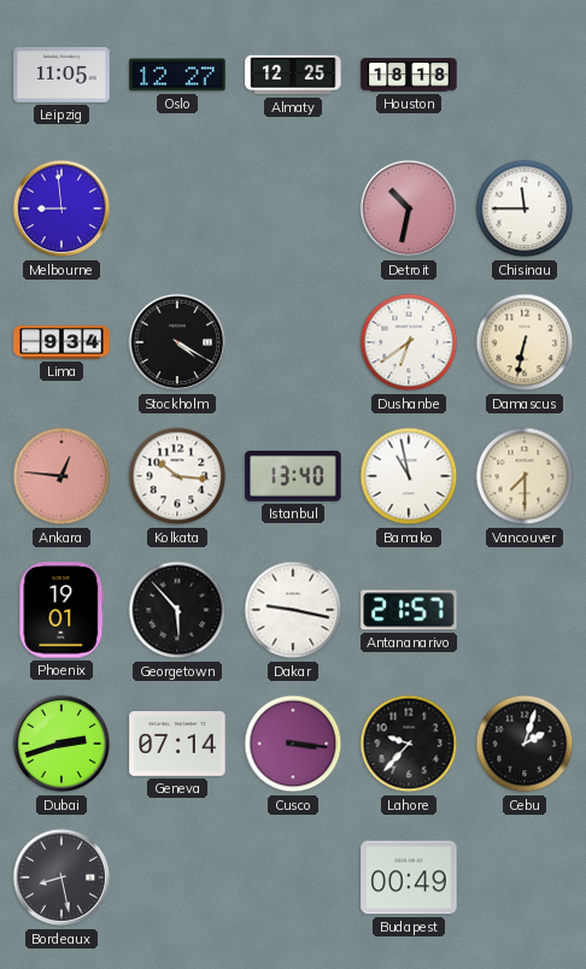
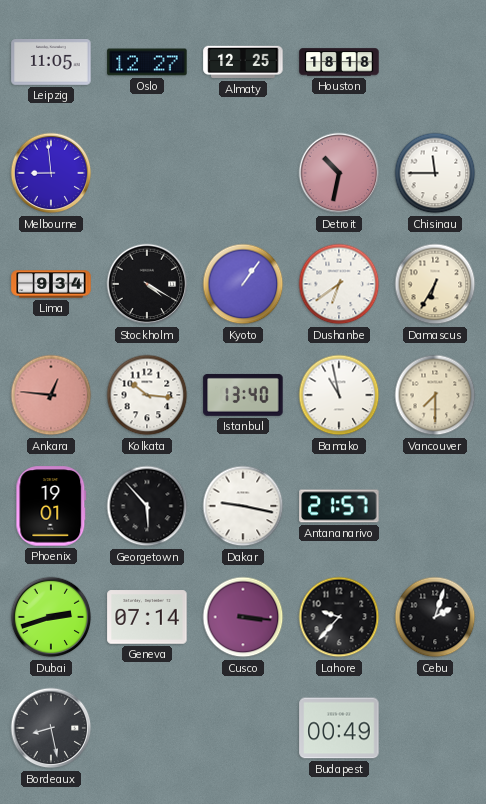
Kyoto: none -> 1:06
Damascus: 6:32 -> 6:35
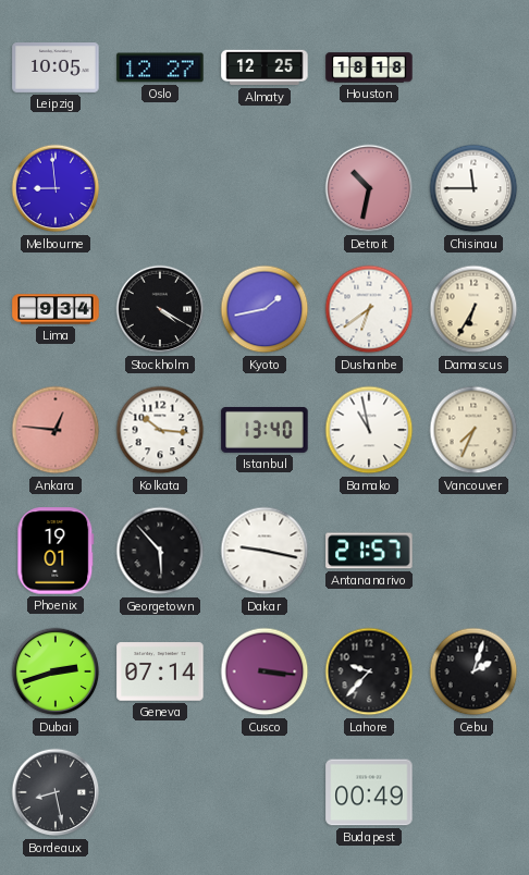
Leipzig: 11:05 -> 10:05
Kyoto: 1:06 -> 1:43
Vancouver: 7:30 -> 7:34
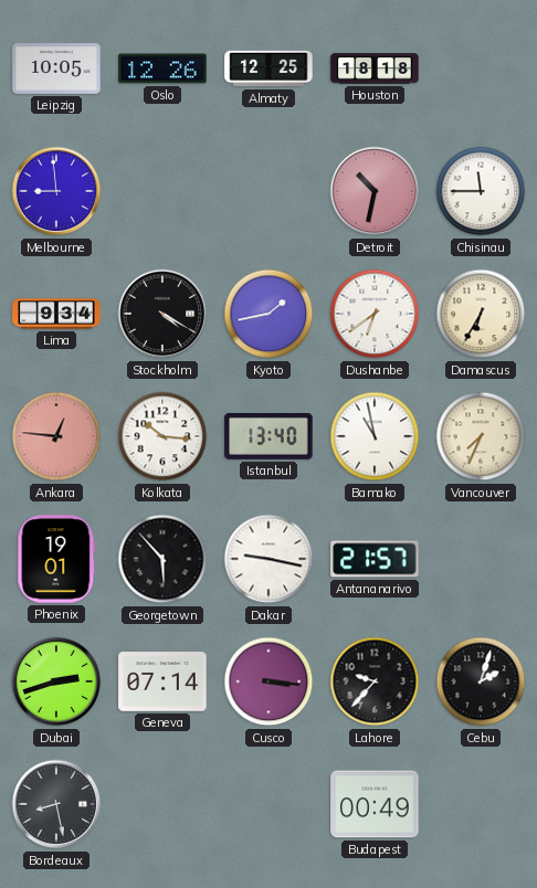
Oslo: 12:27 -> 12:26
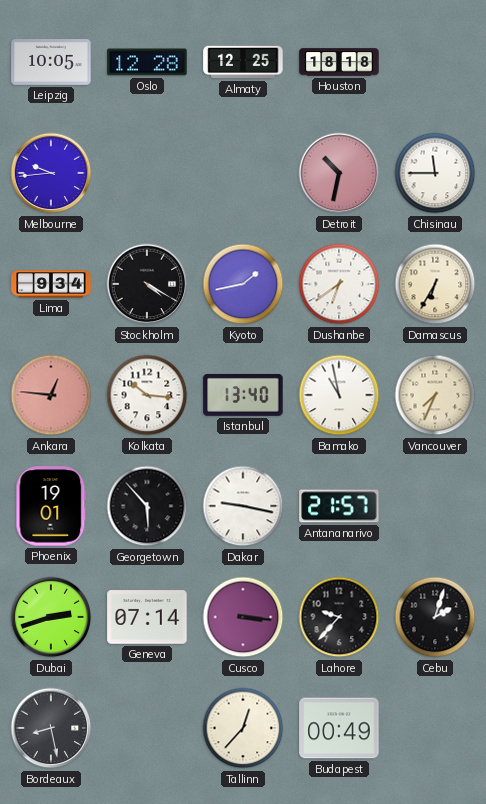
Oslo: 12:26 -> 12:28
Melbourne: 8:59 -> 9:44
Tallinn: none -> 12:37
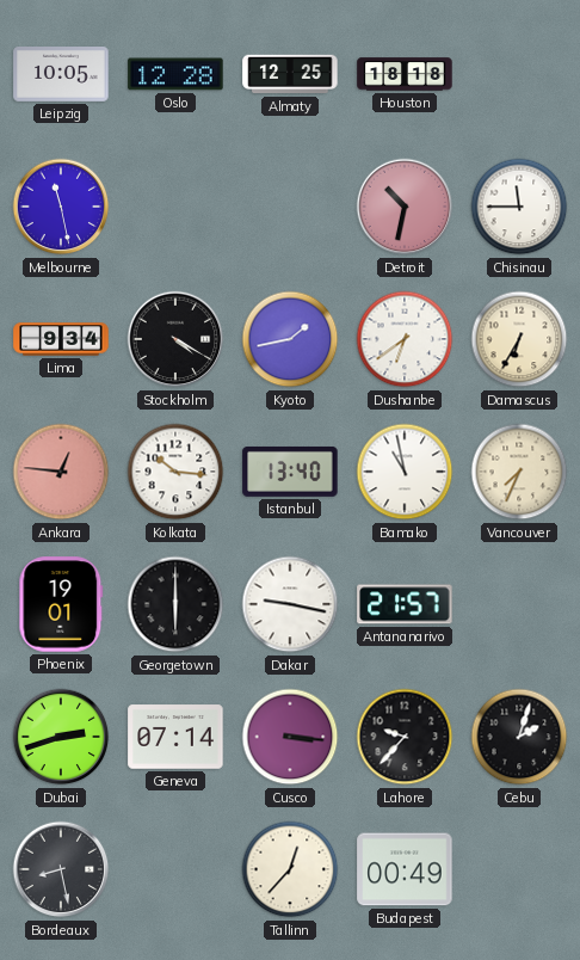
Melbourne: 9:44 -> 11:28
Georgetown: 5:53 -> 6:00
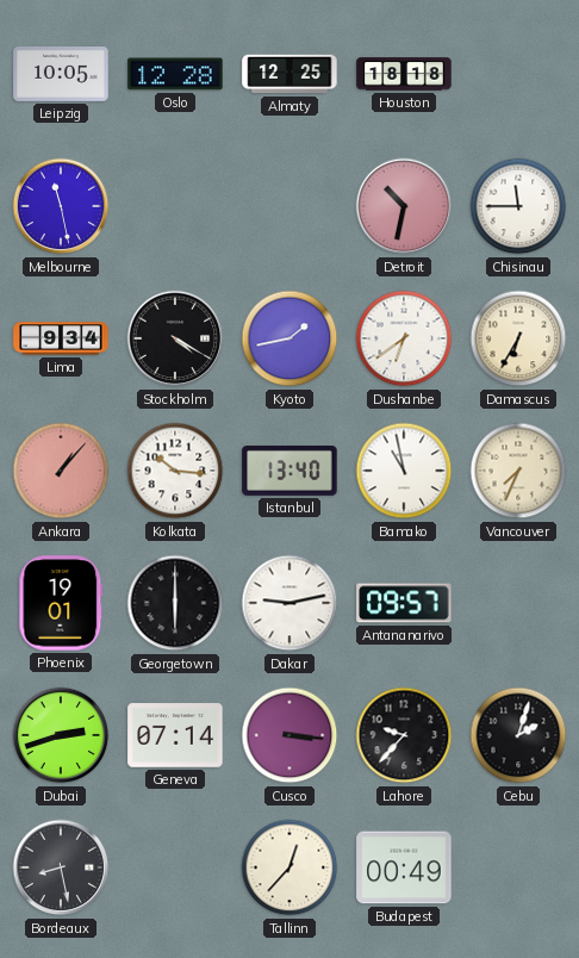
Ankara: 12:46 -> 1:07
Dakar: 9:17 -> 9:13
Antananarivo: 21:57 -> 09:57
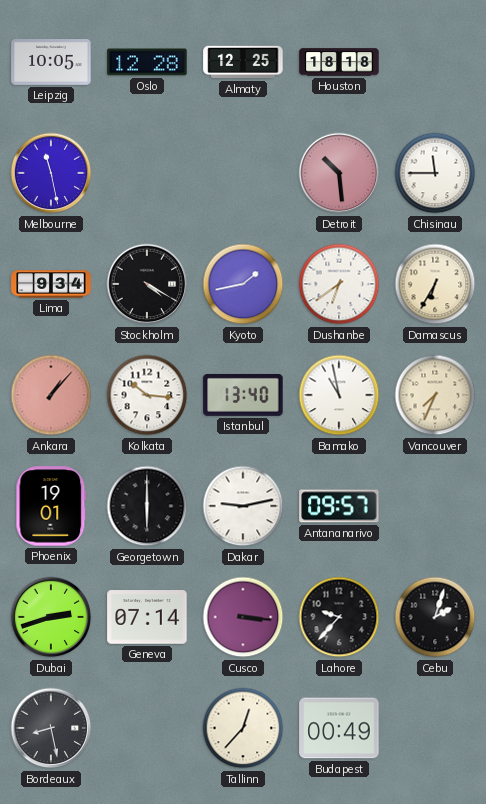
Detroit: 10:32 -> 10:29
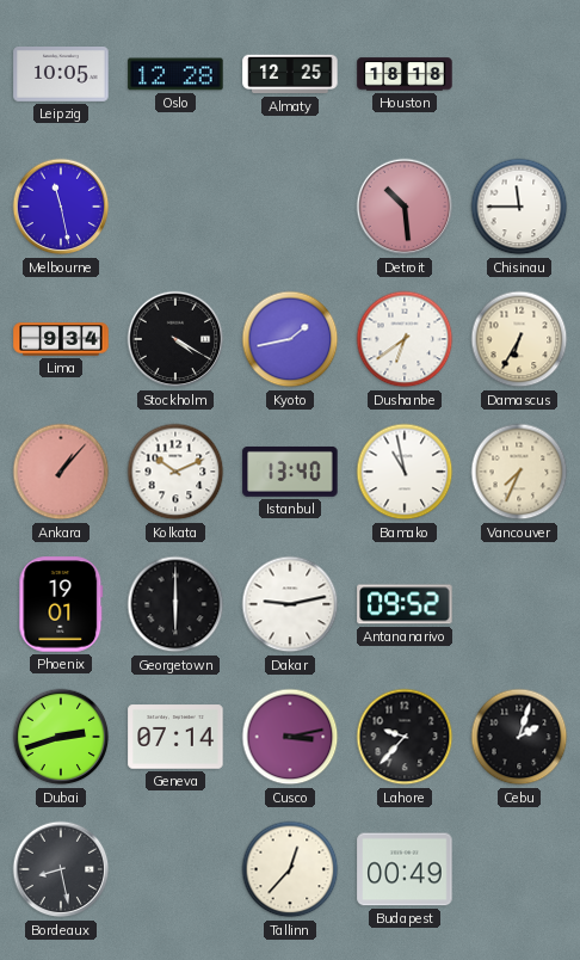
Kolkata: 10:16 -> 10:11
Antananarivo: 09:57 -> 09:52
Cusco: 3:16 -> 3:13
